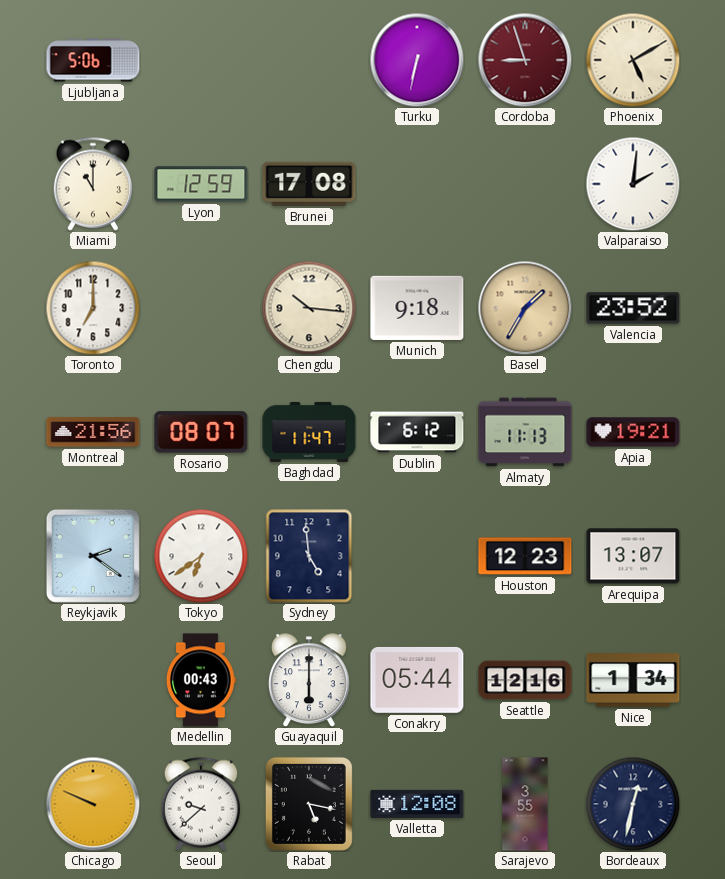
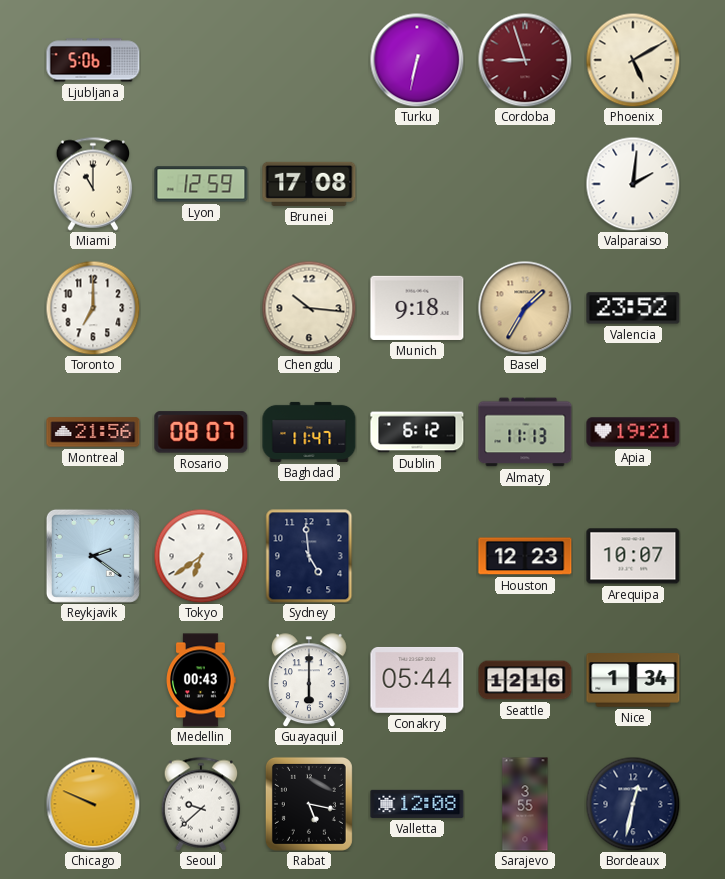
Arequipa: 13:07 -> 10:07
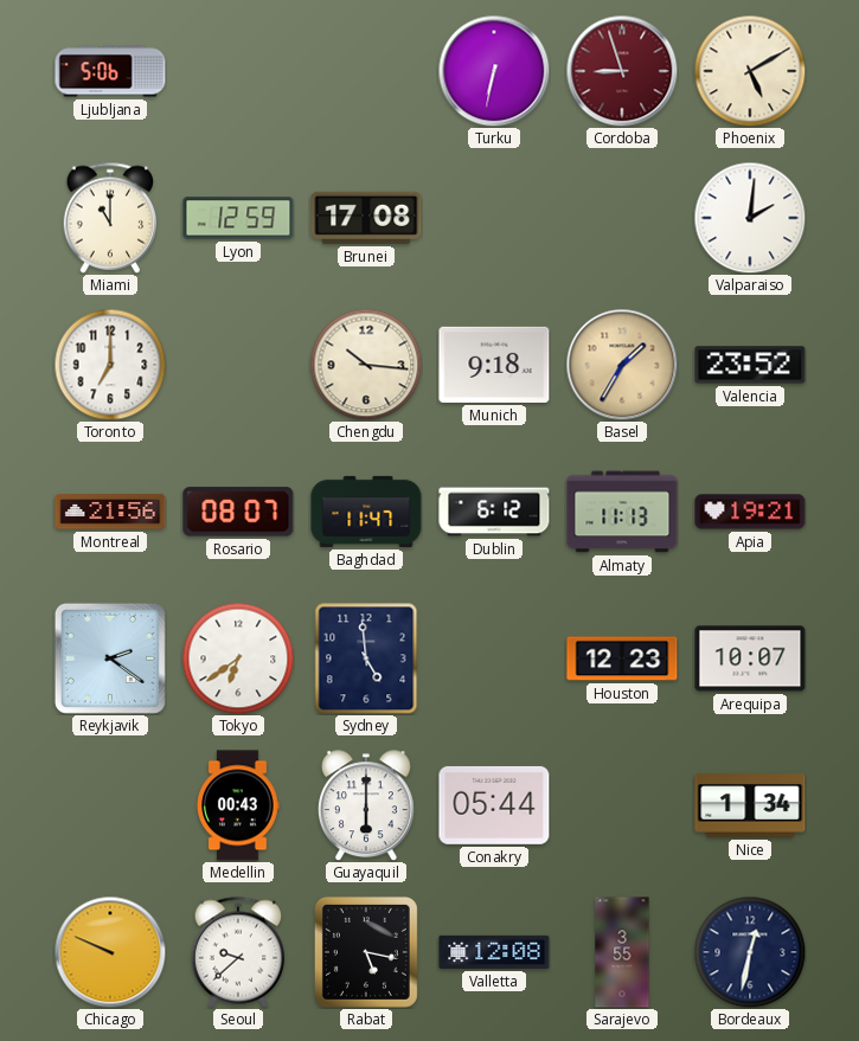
Seattle: 12:16 -> none
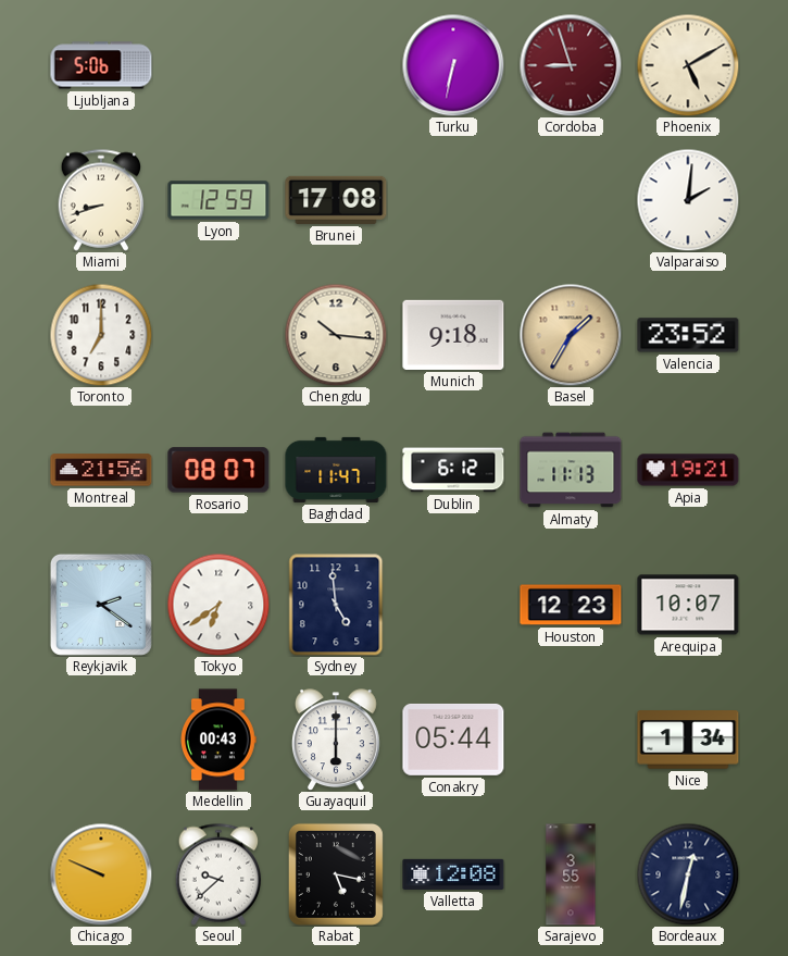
Miami: 11:00 -> 8:42
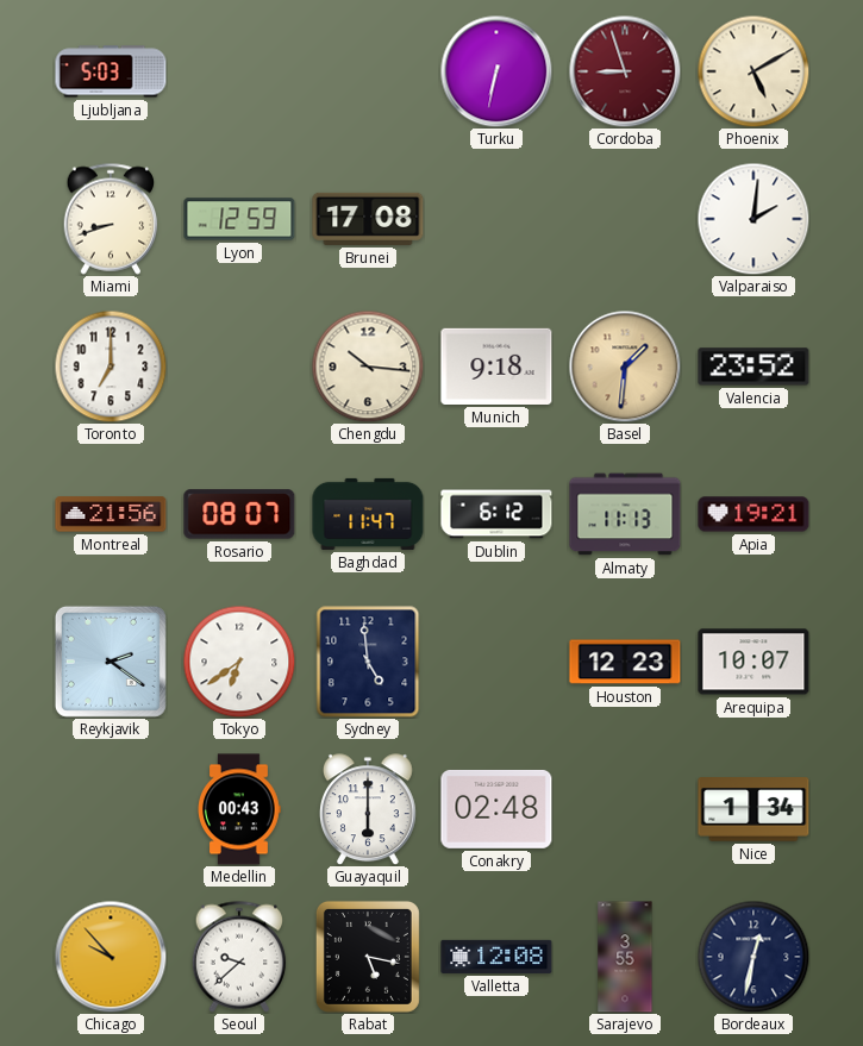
Ljubljana: 5:06 -> 5:03
Basel: 1:35 -> 1:31
Conakry: 05:44 -> 02:48
Chicago: 9:49 -> 9:53
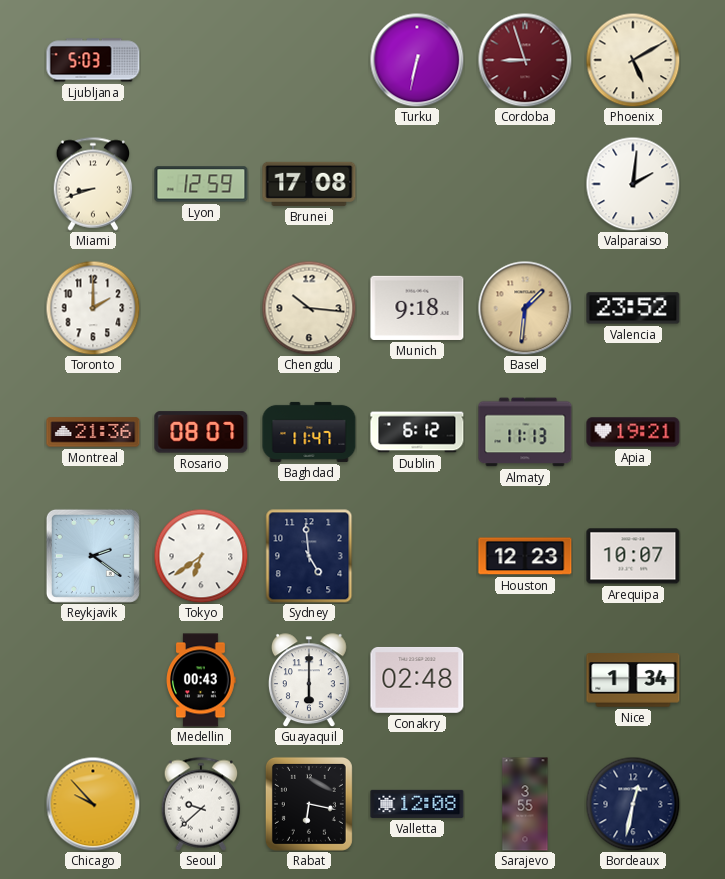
Toronto: 7:00 -> 2:00
Montreal: 21:56 -> 21:36
Rabat: 5:17 -> 6:17
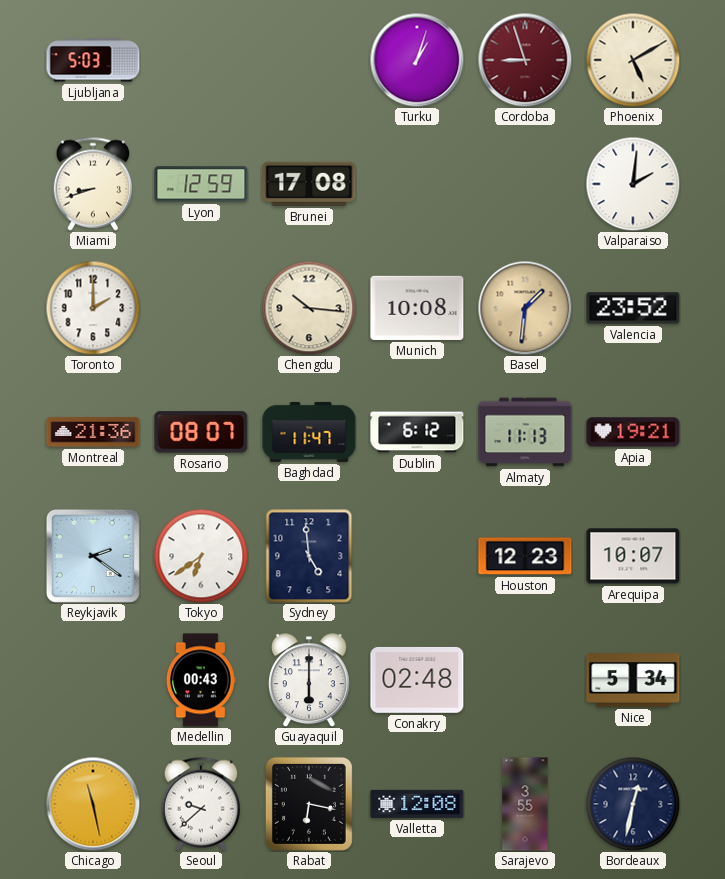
Turku: 6:32 -> 1:03
Munich: 9:18 -> 10:08
Nice: 1:34 -> 5:34
Chicago: 9:53 -> 11:28
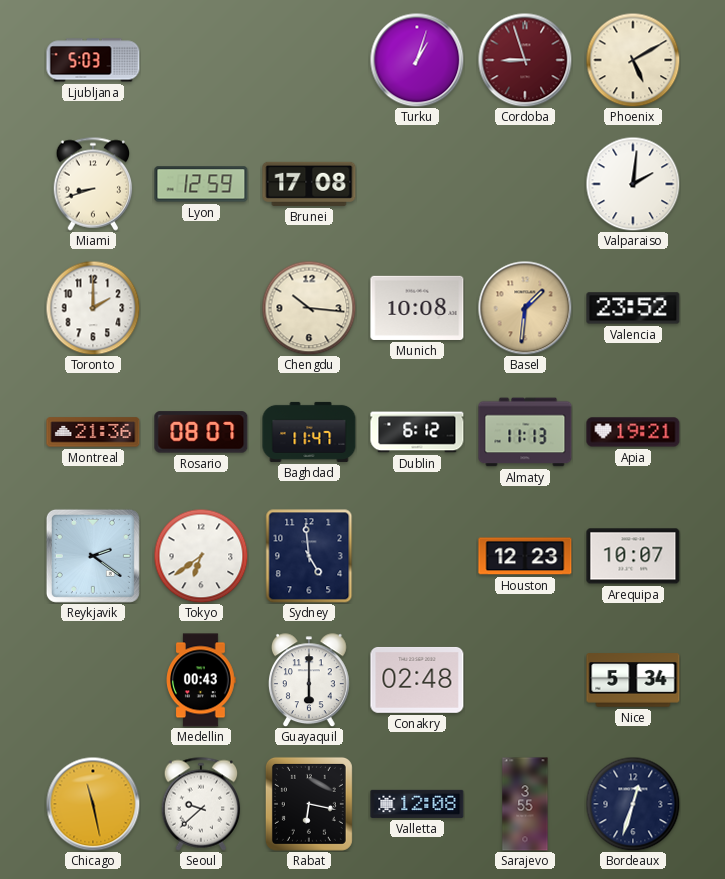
Bordeaux: 12:32 -> 12:33
